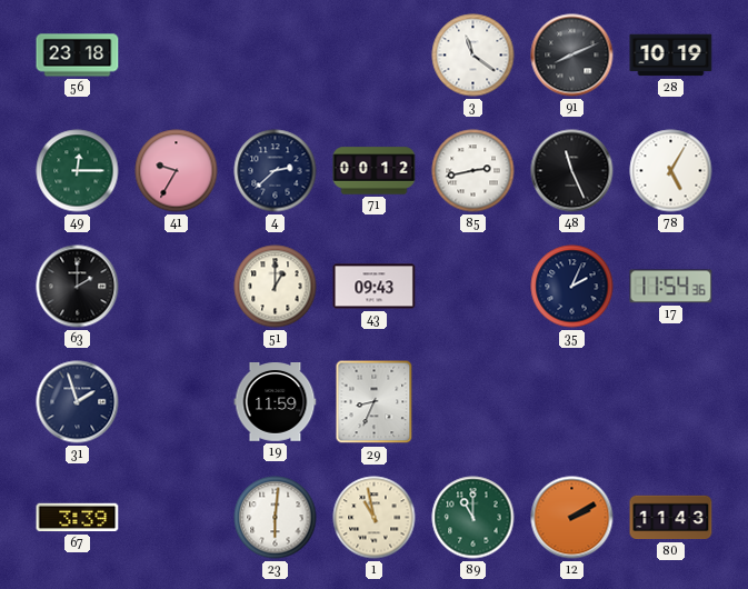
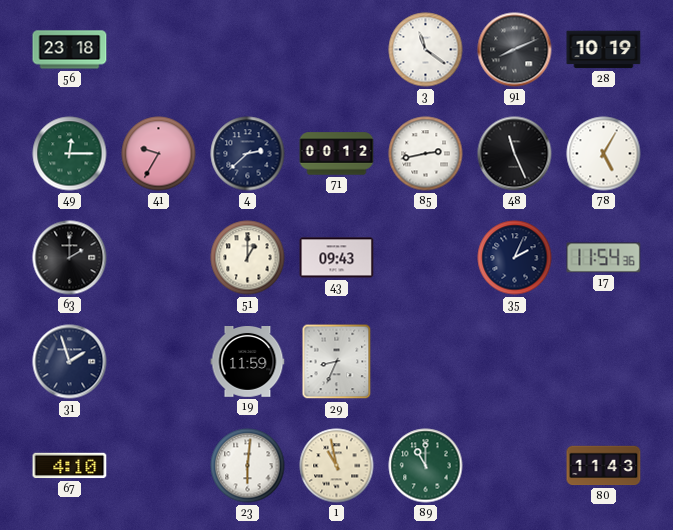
67: 3:39 -> 4:10
12: 2:10 -> none
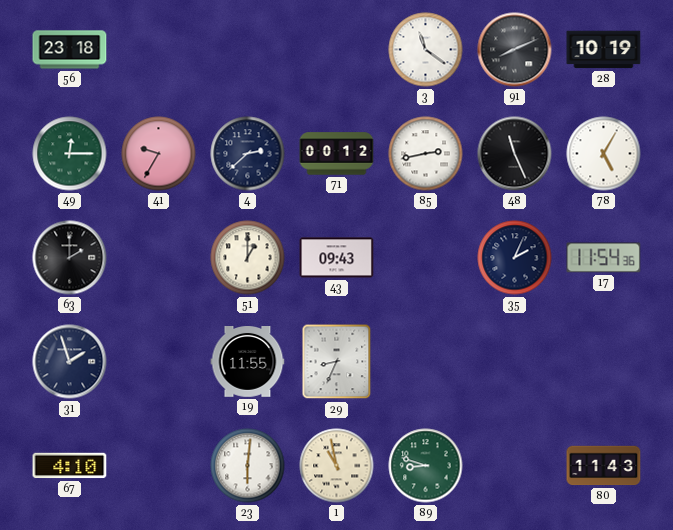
19: 11:59 -> 11:55
89: 11:00 -> 8:48
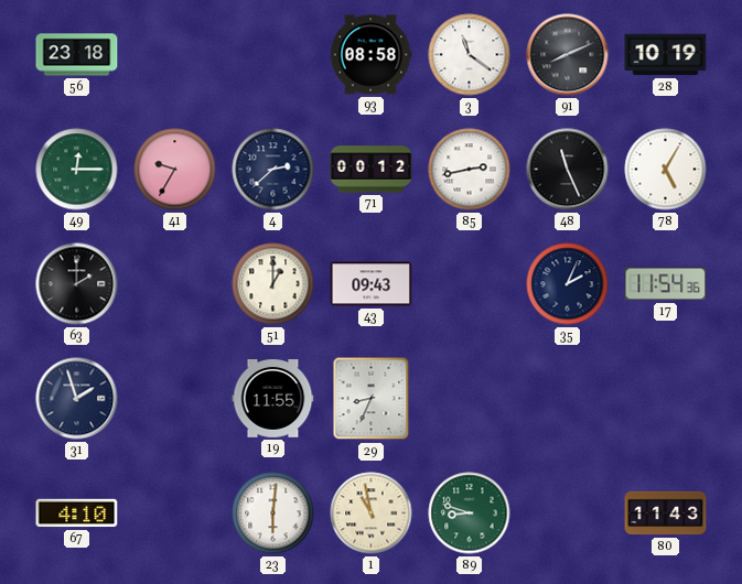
93: none -> 08:58
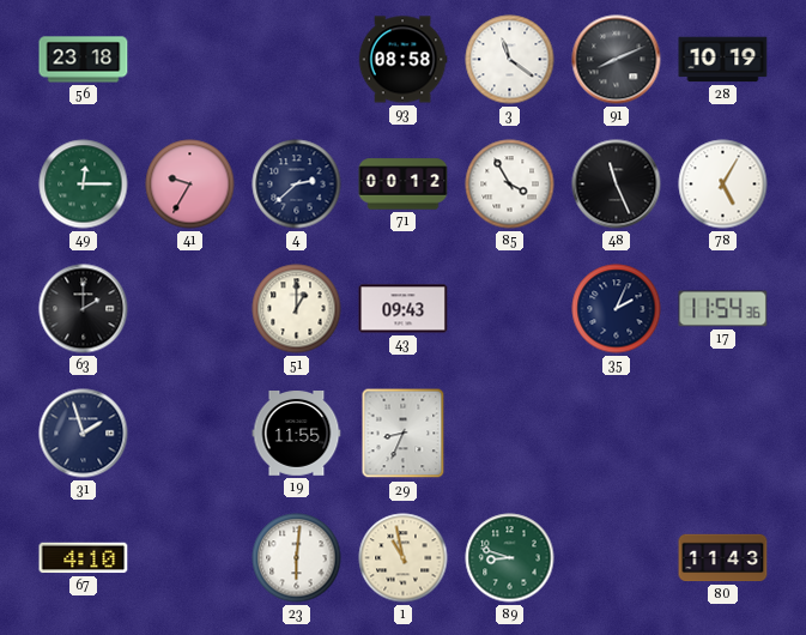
85: 2:43 -> 3:55
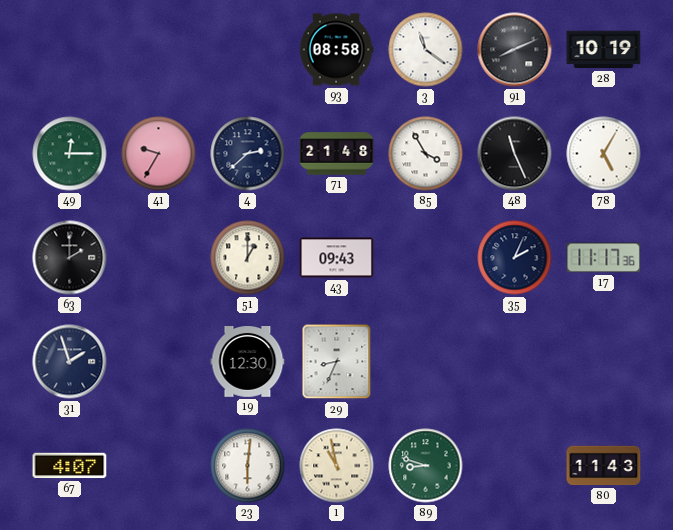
56: 23:18 -> none
71: 00:12 -> 21:48
17: 11:54 -> 11:17
19: 11:55 -> 12:30
67: 4:10 -> 4:07
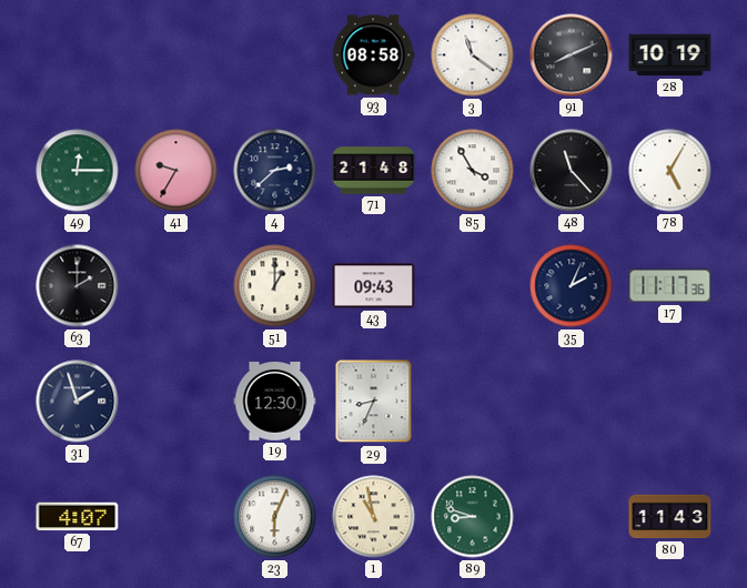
48: 11:26 -> 11:23
23: 6:01 -> 6:04
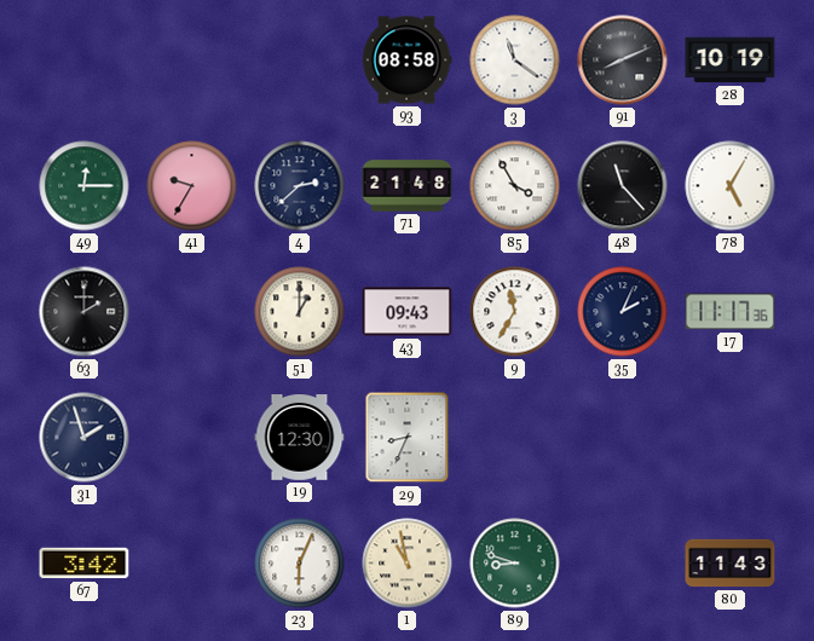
9: none -> 11:35
67: 4:07 -> 3:42
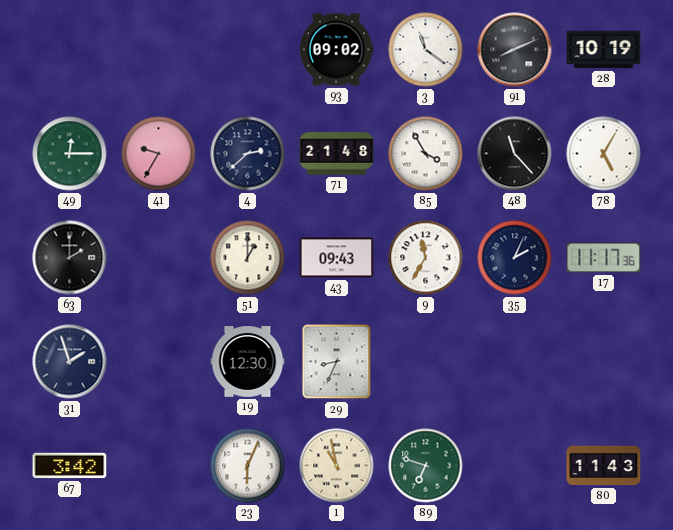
93: 08:58 -> 09:02
89: 8:48 -> 6:48
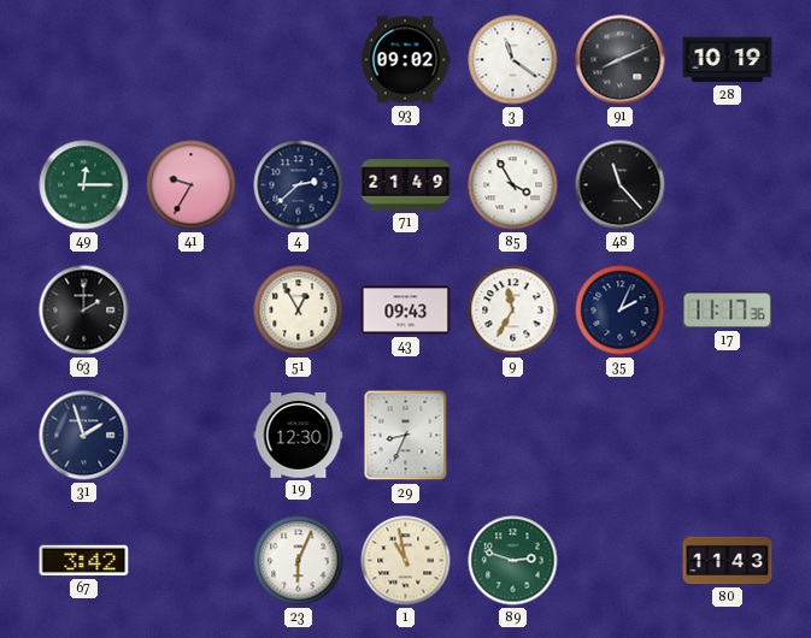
71: 21:48 -> 21:49
78: 5:05 -> none
51: 1:00 -> 12:55
89: 6:48 -> 2:48
